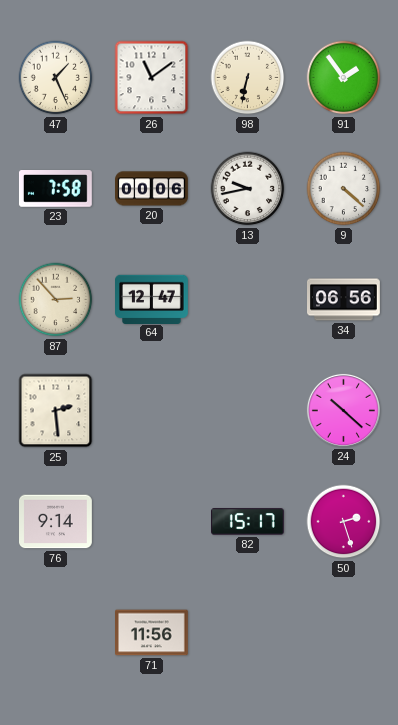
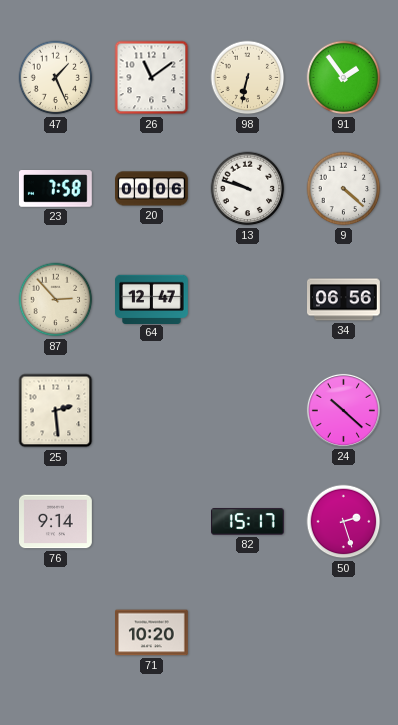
13: 9:43 -> 9:48
71: 11:56 -> 10:20
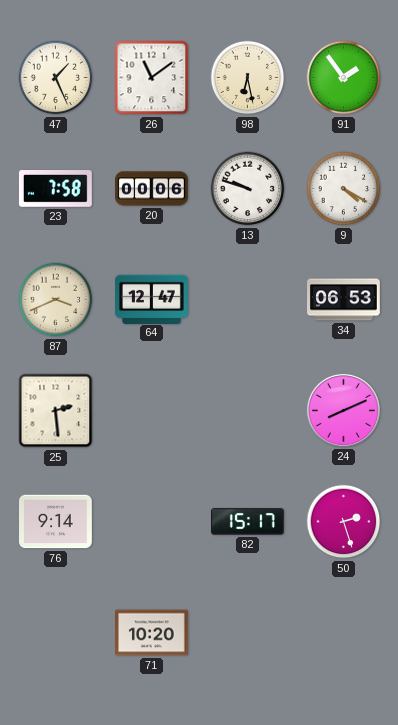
98: 6:32 -> 6:28
9: 4:22 -> 4:20
87: 2:53 -> 3:41
34: 06:56 -> 06:53
24: 10:22 -> 8:11
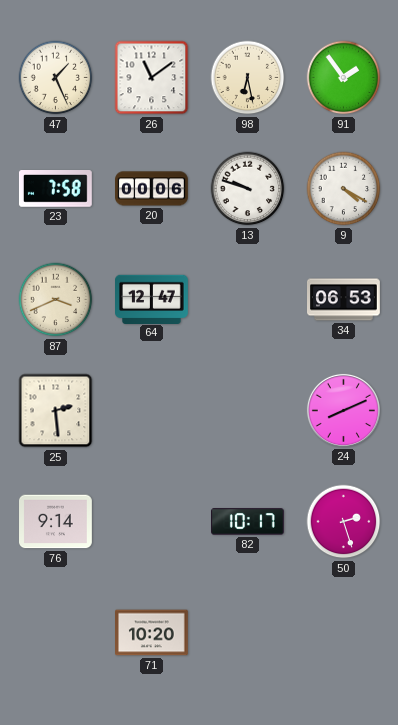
82: 15:17 -> 10:17
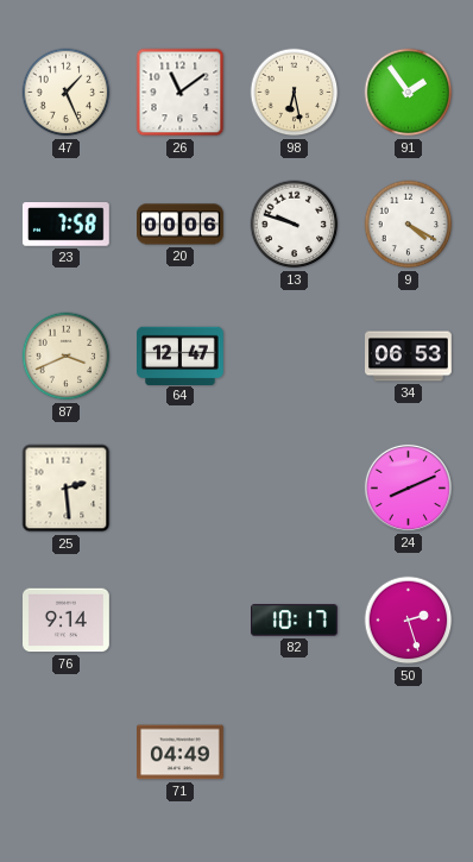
71: 10:20 -> 04:49
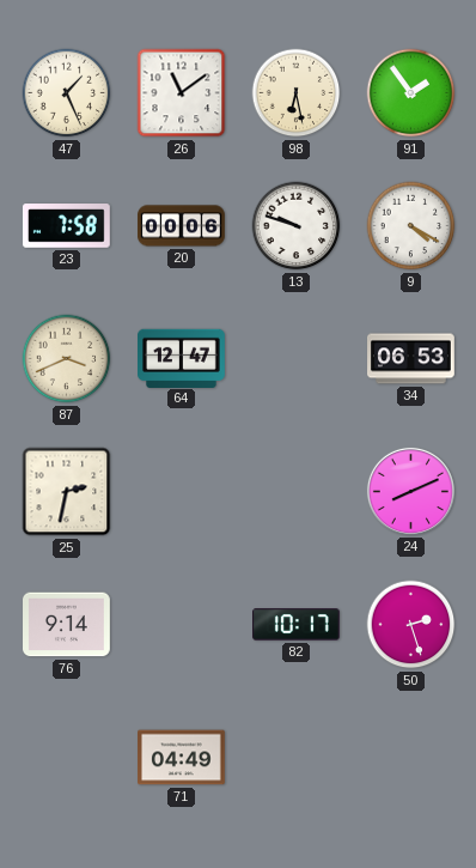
25: 2:29 -> 2:32
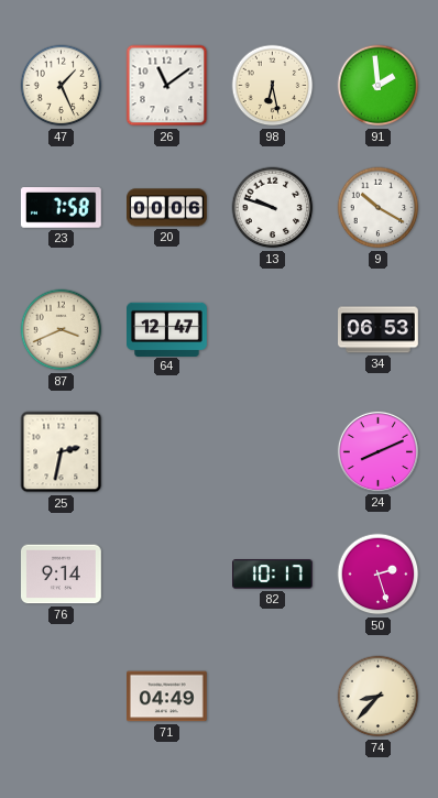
91: 1:54 -> 1:59
9: 4:20 -> 10:20
74: none -> 8:37
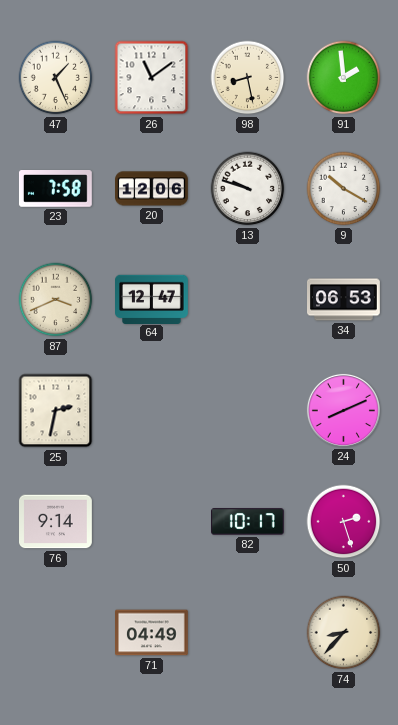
98: 6:28 -> 8:28
20: 00:06 -> 12:06
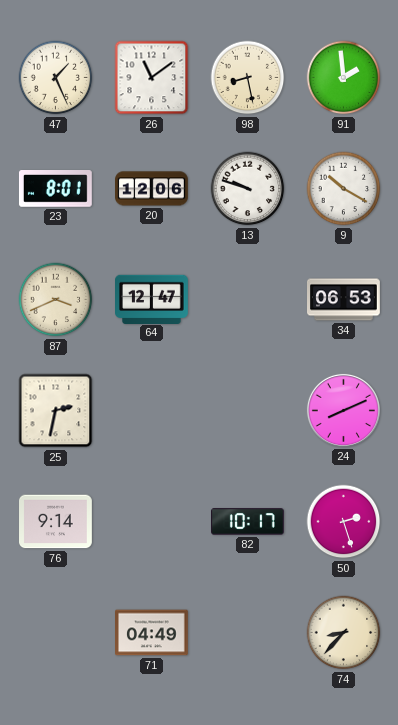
23: 7:58 -> 8:01
